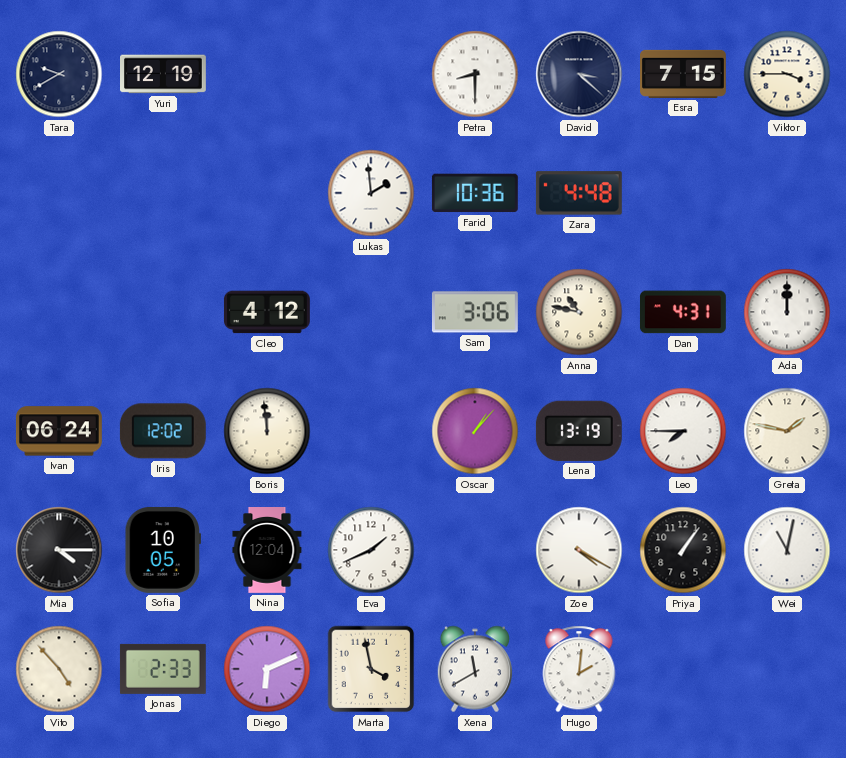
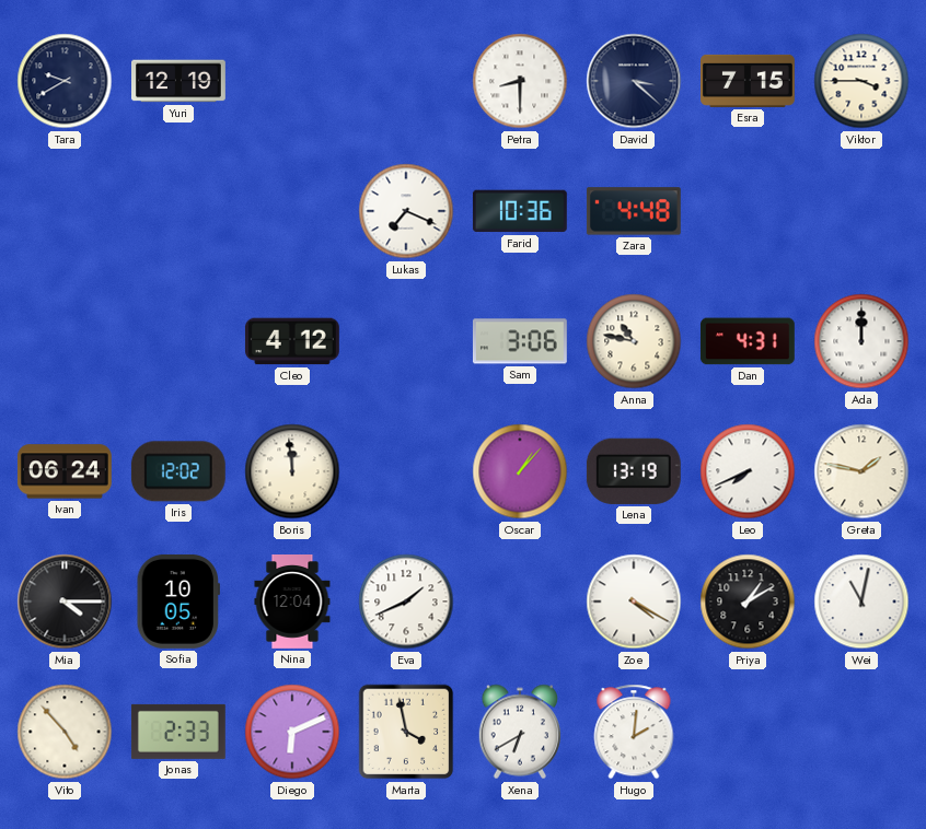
Lukas: 1:59 -> 7:19
Leo: 7:45 -> 7:41
Priya: 1:06 -> 1:10
Xena: 11:40 -> 6:40
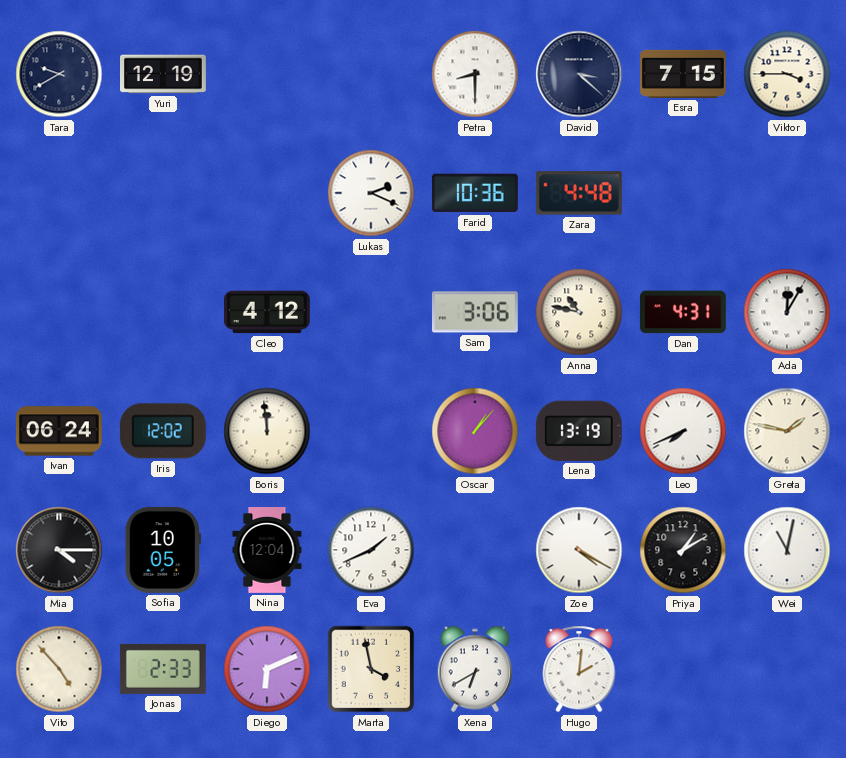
Lukas: 7:19 -> 2:19
Ada: 12:00 -> 12:05
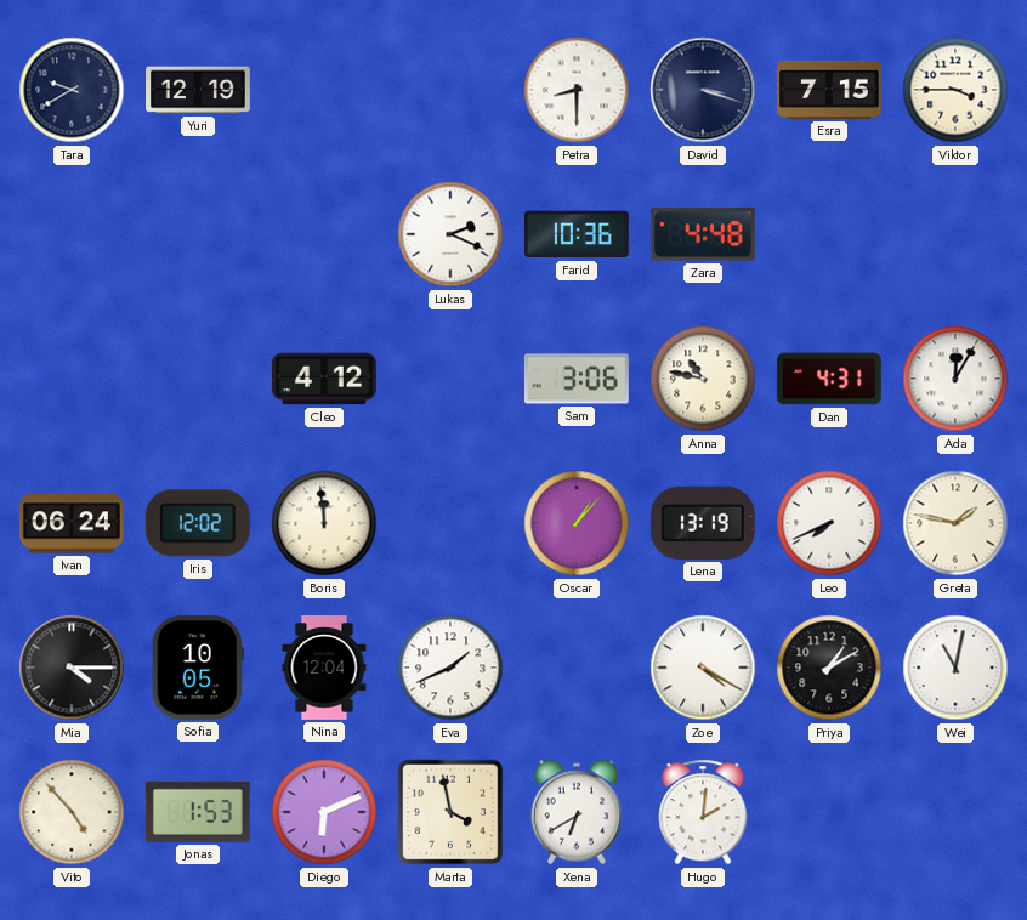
David: 3:22 -> 3:18
Jonas: 2:33 -> 1:53
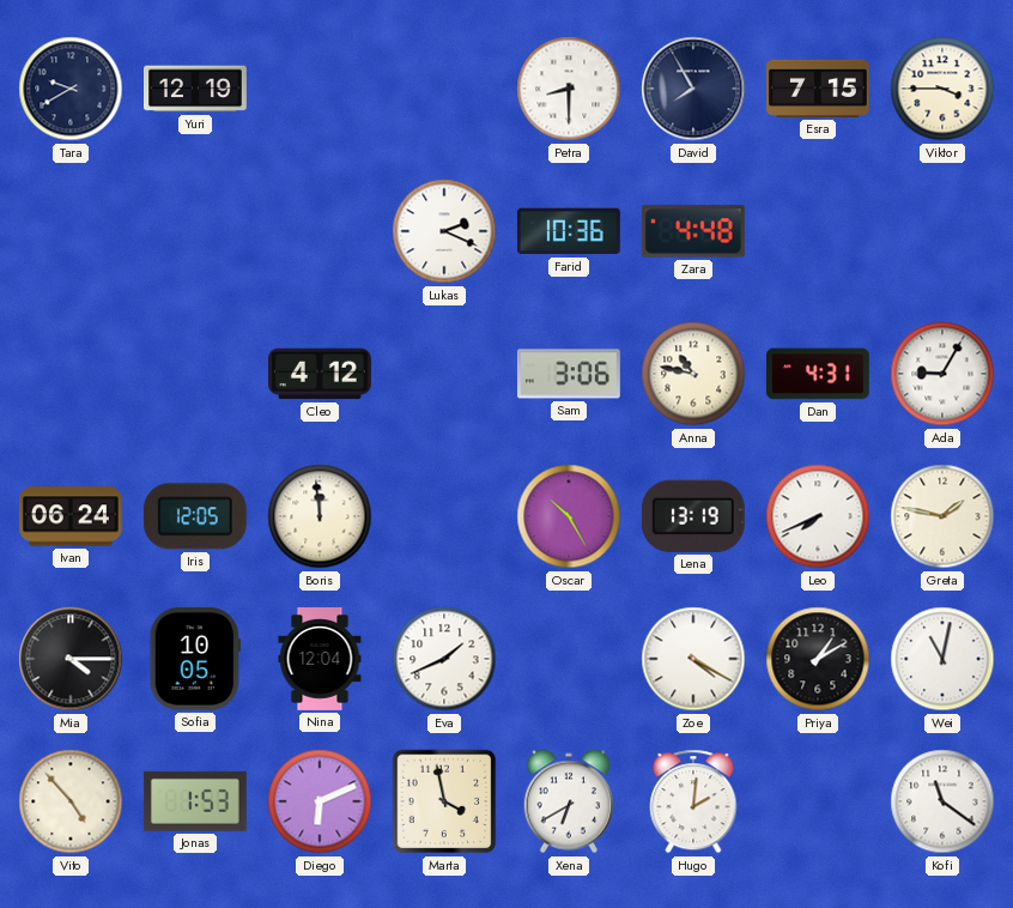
David: 3:18 -> 7:55
Ada: 12:05 -> 9:05
Iris: 12:02 -> 12:05
Oscar: 1:07 -> 10:25
Kofi: none -> 11:21
